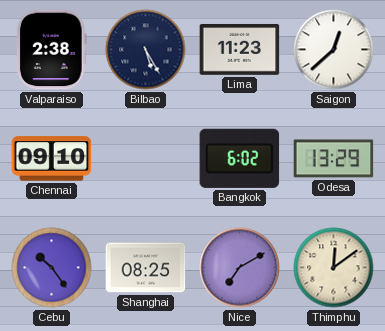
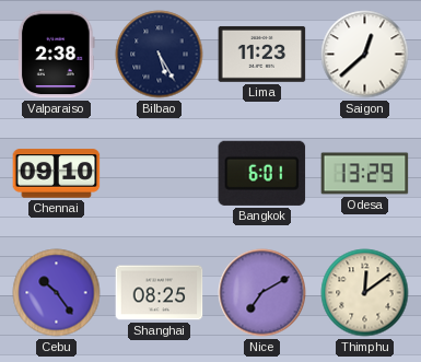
Bangkok: 6:02 -> 6:01
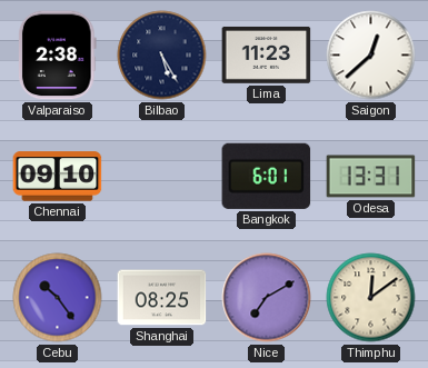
Odesa: 13:29 -> 13:31
